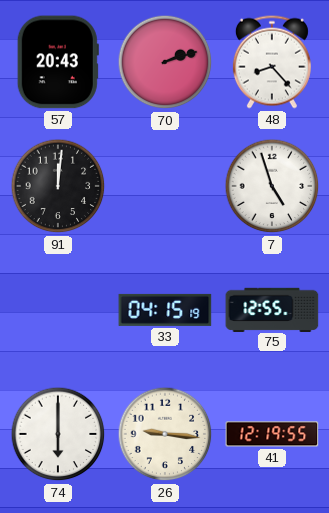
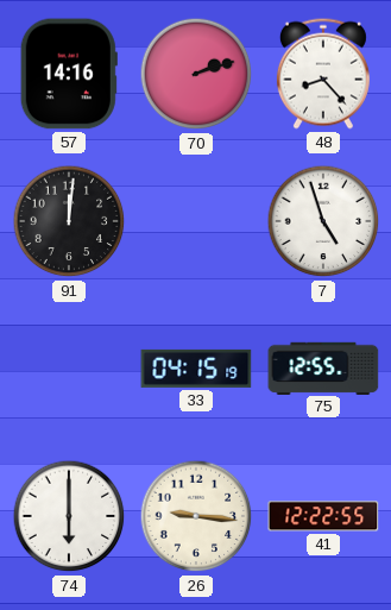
57: 20:43 -> 14:16
41: 12:19 -> 12:22
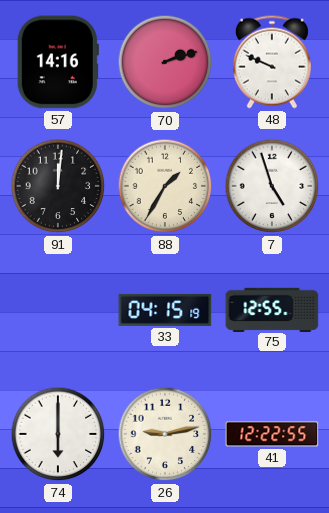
48: 8:23 -> 9:49
88: none -> 1:35
26: 9:16 -> 9:13
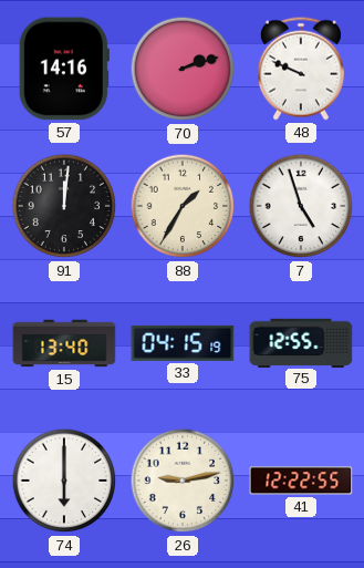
15: none -> 13:40
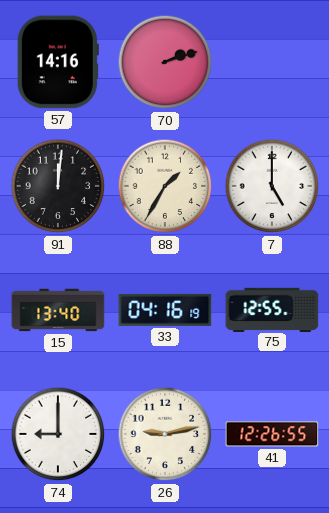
48: 9:49 -> none
7: 4:57 -> 5:00
33: 04:15 -> 04:16
74: 6:00 -> 9:00
41: 12:22 -> 12:26
